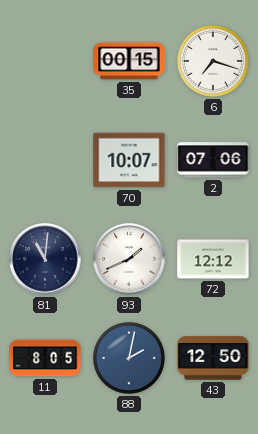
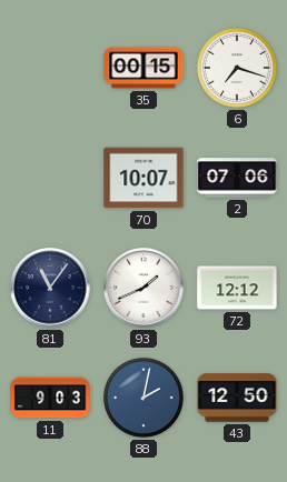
81: 11:01 -> 11:06
11: 8:05 -> 9:03
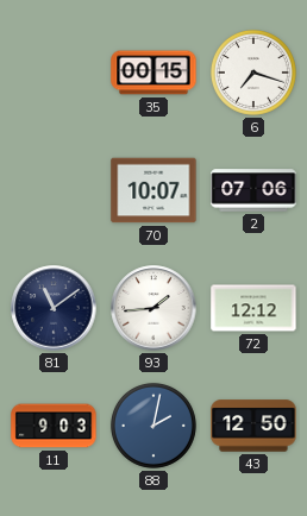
81: 11:06 -> 11:09
93: 1:41 -> 1:44
